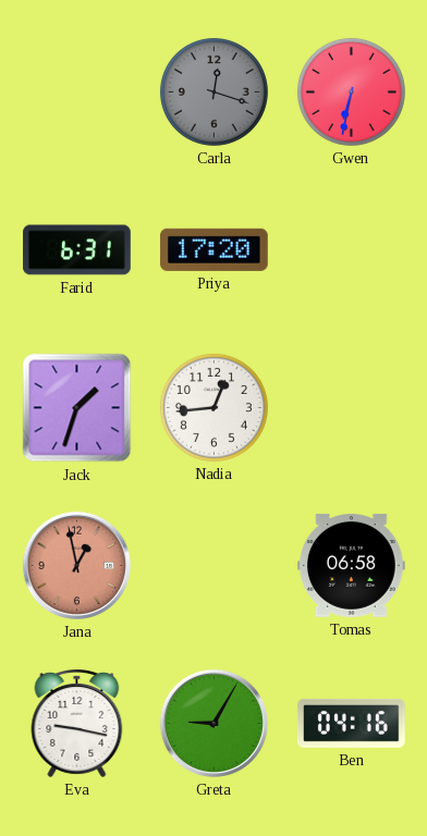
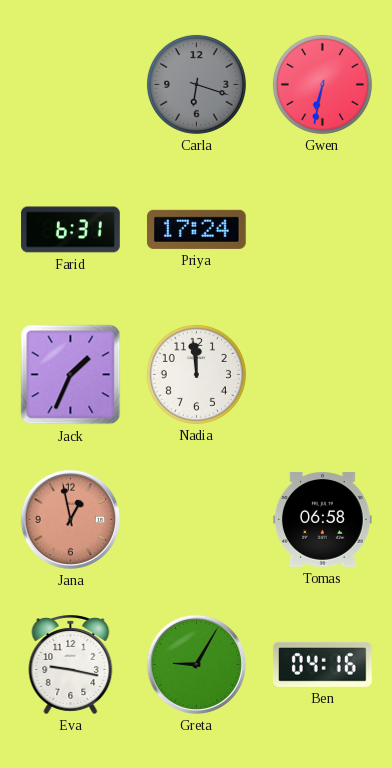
Carla: 12:18 -> 6:18
Priya: 17:20 -> 17:24
Jack: 1:33 -> 1:34
Nadia: 12:44 -> 11:59
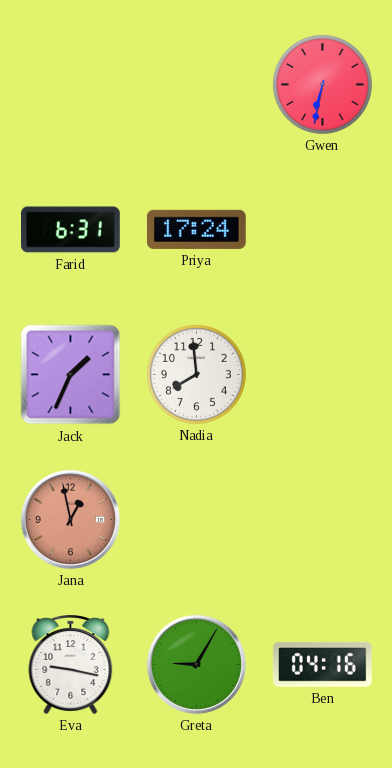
Carla: 6:18 -> none
Nadia: 11:59 -> 7:59
Tomas: 06:58 -> none
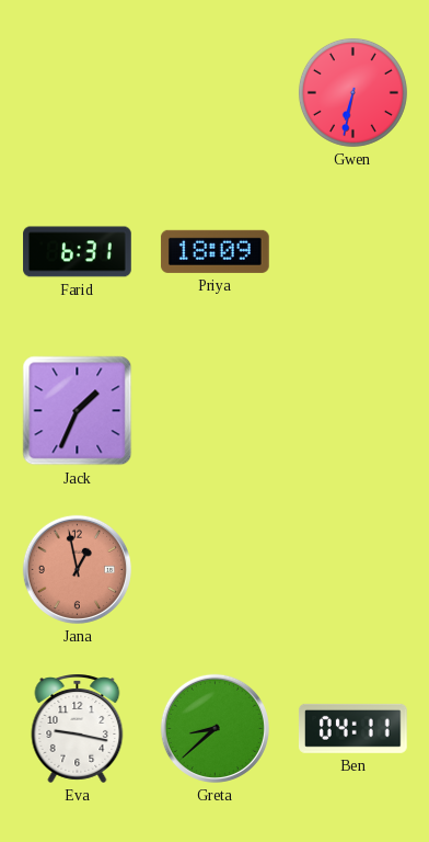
Priya: 17:24 -> 18:09
Nadia: 7:59 -> none
Greta: 9:05 -> 8:38
Ben: 04:16 -> 04:11
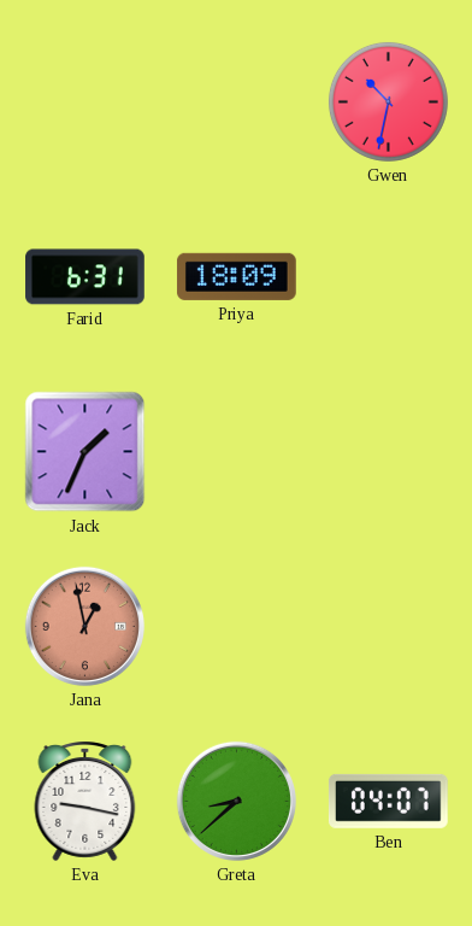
Gwen: 6:32 -> 10:32
Ben: 04:11 -> 04:07
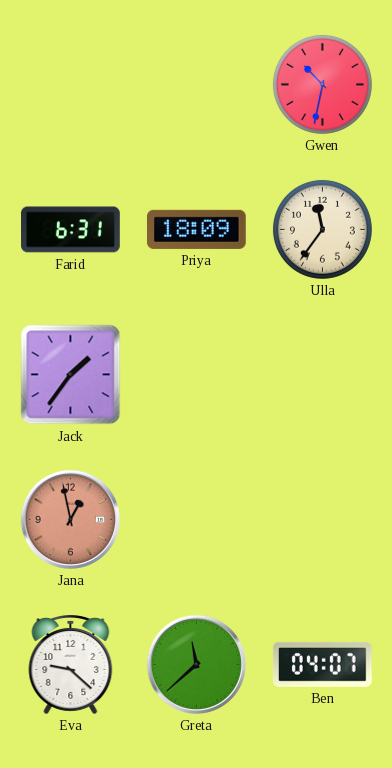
Ulla: none -> 11:36
Jack: 1:34 -> 1:36
Eva: 9:17 -> 9:22
Greta: 8:38 -> 11:38
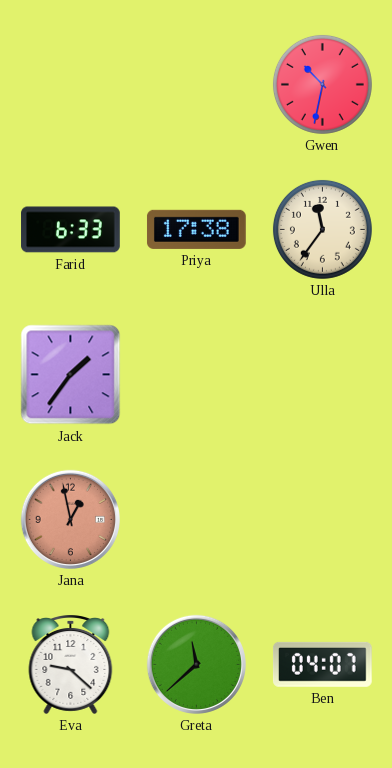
Farid: 6:31 -> 6:33
Priya: 18:09 -> 17:38
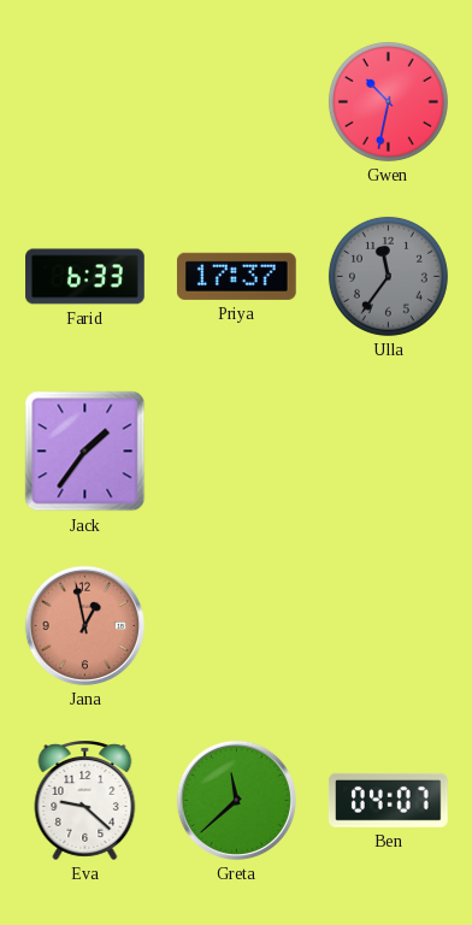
Priya: 17:38 -> 17:37
Ulla dial: cream -> grey
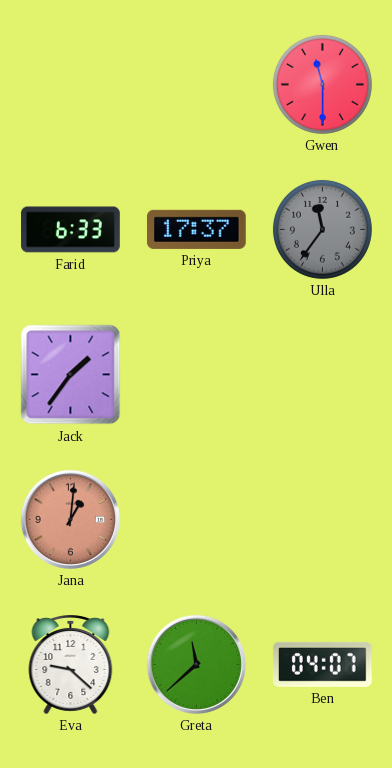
Gwen: 10:32 -> 11:30
Jana: 12:58 -> 1:01
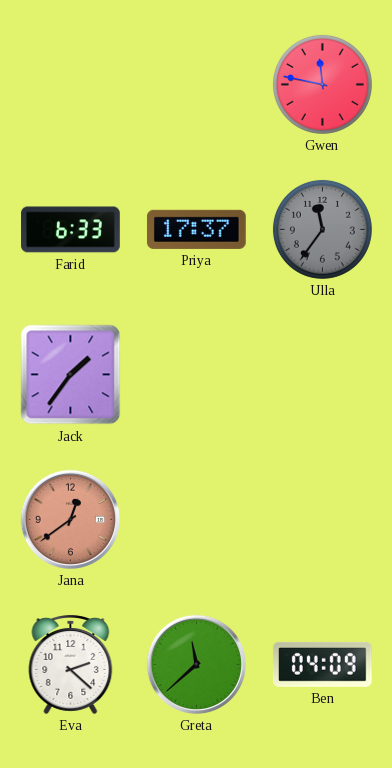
Gwen: 11:30 -> 11:47
Jana: 1:01 -> 12:39
Eva: 9:22 -> 2:22
Ben: 04:07 -> 04:09
